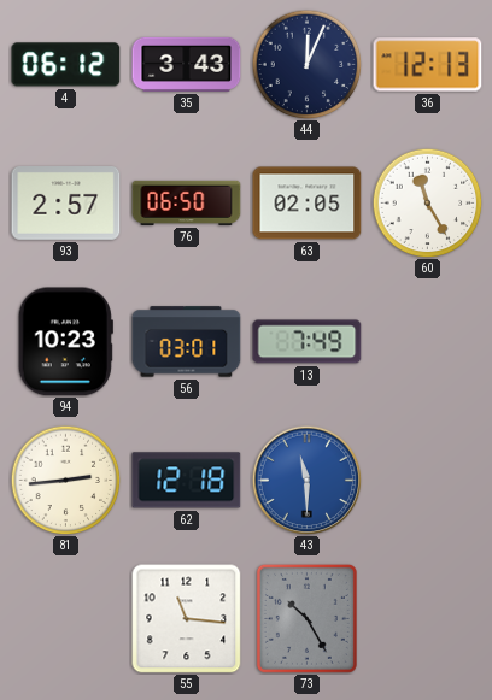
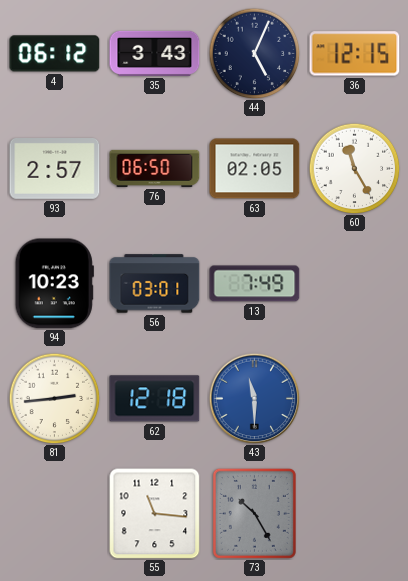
44: 12:04 -> 5:04
36: 12:13 -> 12:15
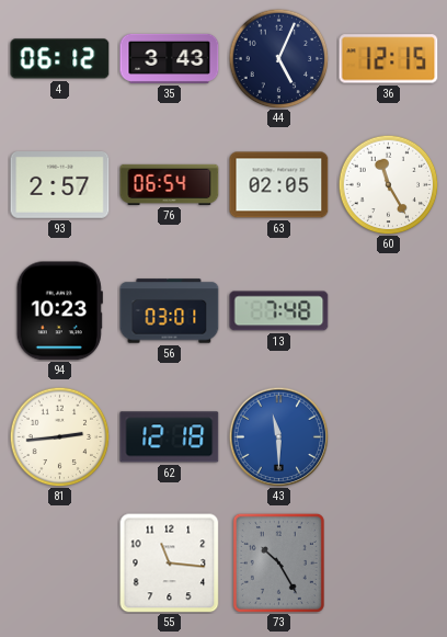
76: 06:50 -> 06:54
13: 7:49 -> 7:48
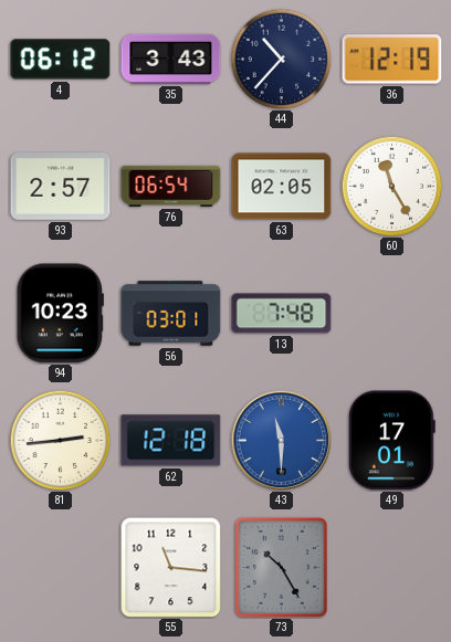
44: 5:04 -> 10:37
36: 12:15 -> 12:19
49: none -> 17:01
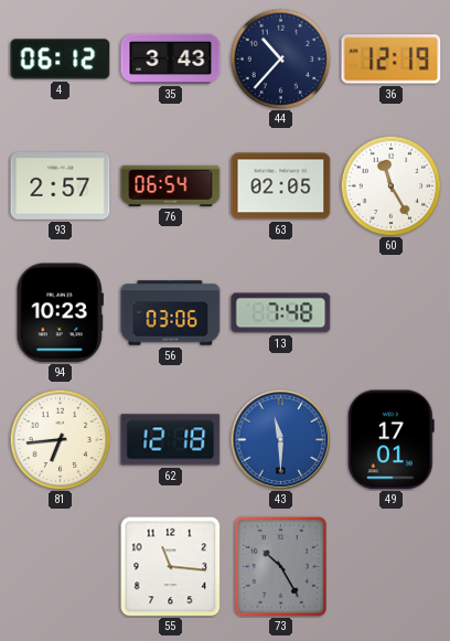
56: 03:01 -> 03:06
81: 2:44 -> 6:44
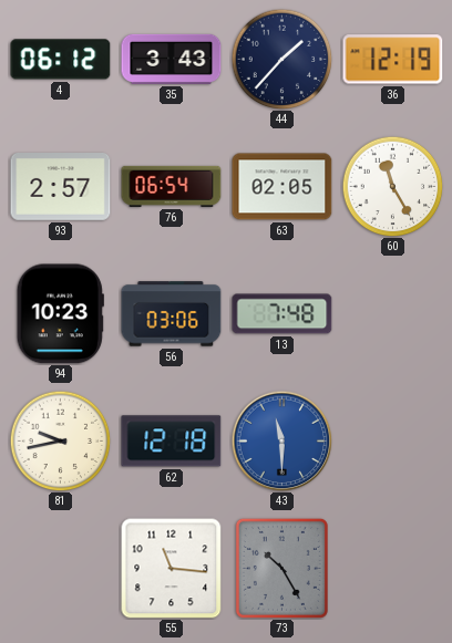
44: 10:37 -> 1:37
81: 6:44 -> 9:43
49: 17:01 -> none
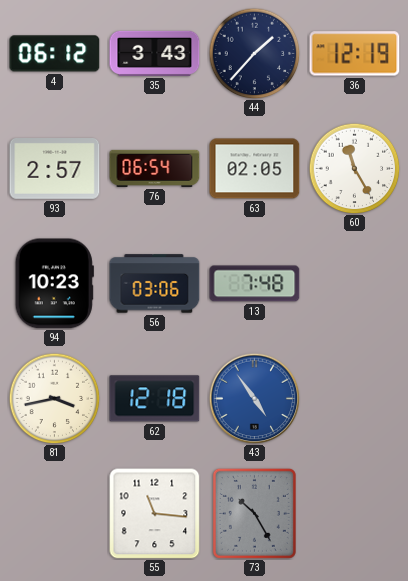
81: 9:43 -> 3:43
43: 11:30 -> 4:54
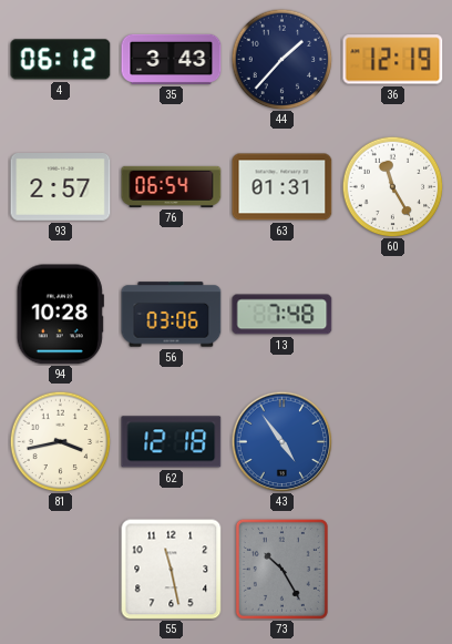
63: 02:05 -> 01:31
94: 10:23 -> 10:28
55: 11:16 -> 11:28
